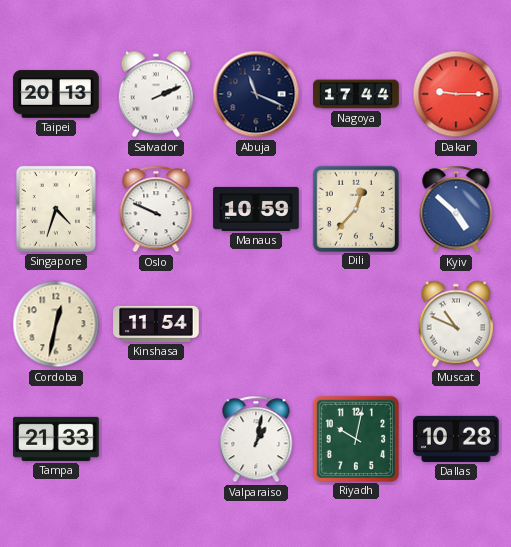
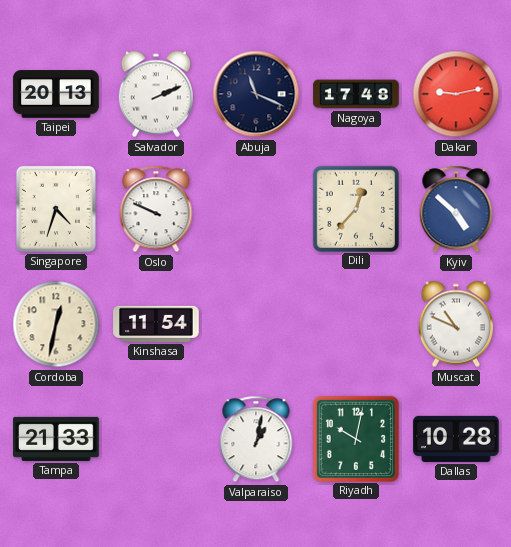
Nagoya: 17:44 -> 17:48
Dakar: 9:15 -> 9:13
Manaus: 10:59 -> none
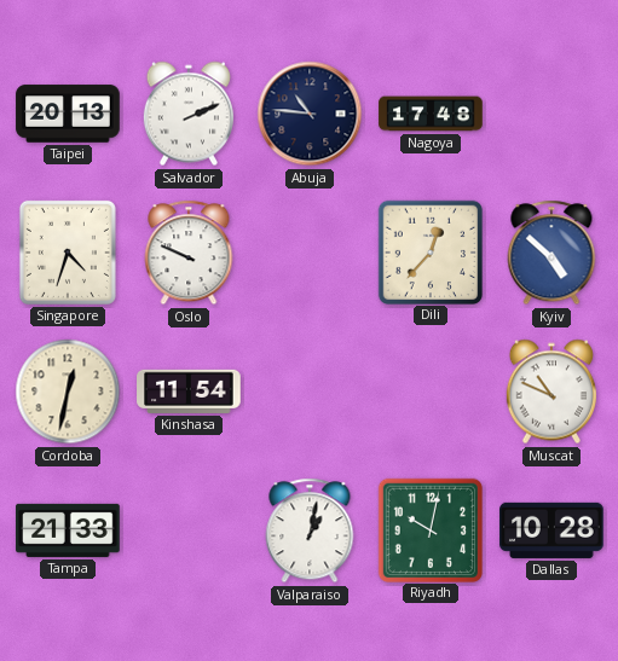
Abuja: 11:19 -> 10:46
Dakar: 9:13 -> none
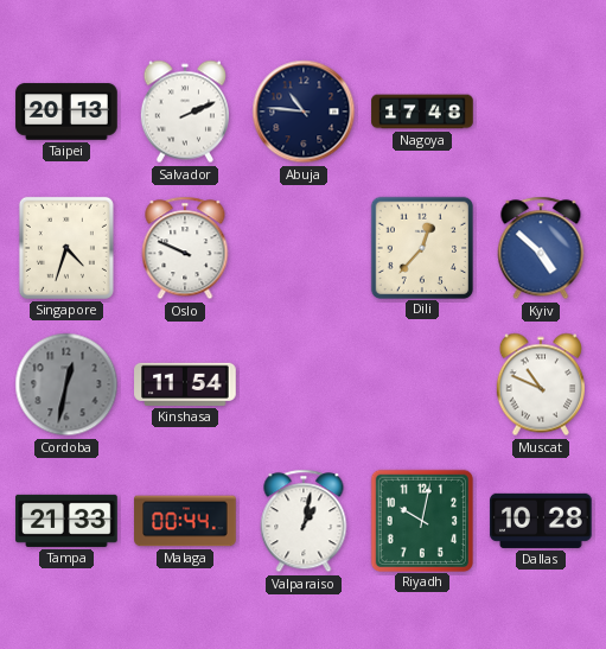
Cordoba dial: cream -> grey
Malaga: none -> 00:44
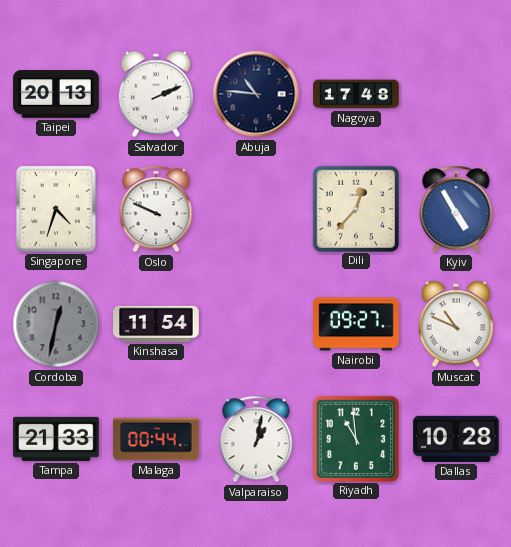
Kyiv: 4:52 -> 4:55
Nairobi: none -> 09:27
Riyadh: 10:02 -> 10:59
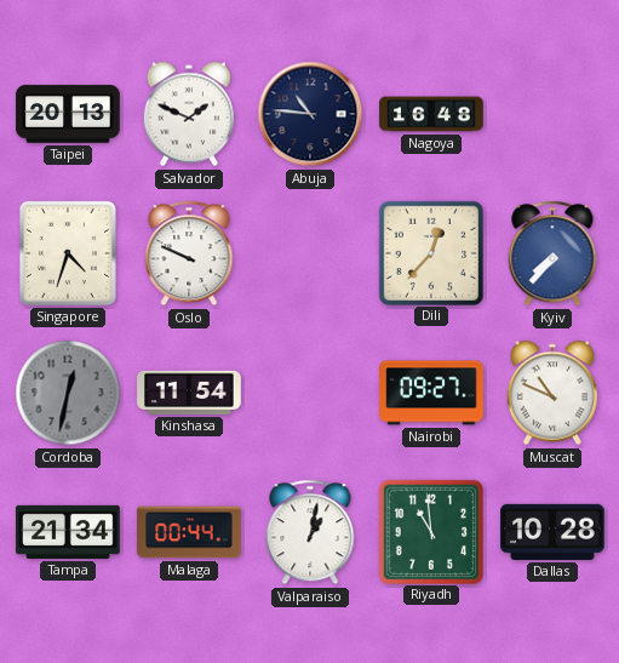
Salvador: 2:11 -> 1:49
Nagoya: 17:48 -> 16:48
Kyiv: 4:55 -> 7:37
Tampa: 21:33 -> 21:34
